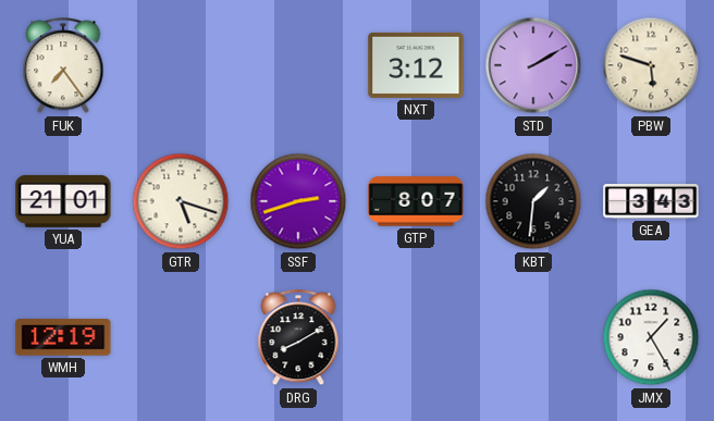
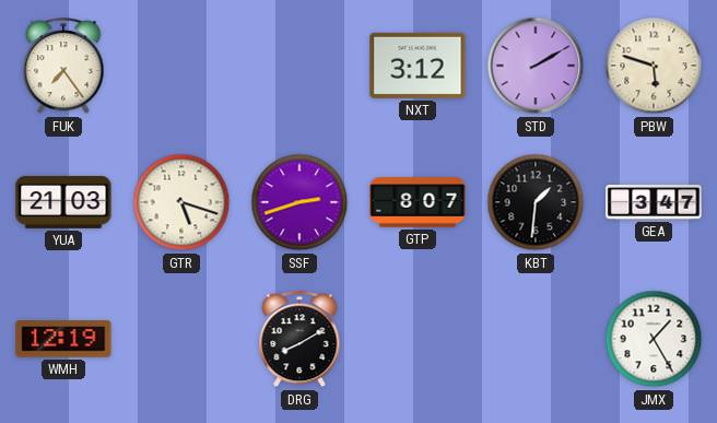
YUA: 21:01 -> 21:03
GEA: 3:43 -> 3:47
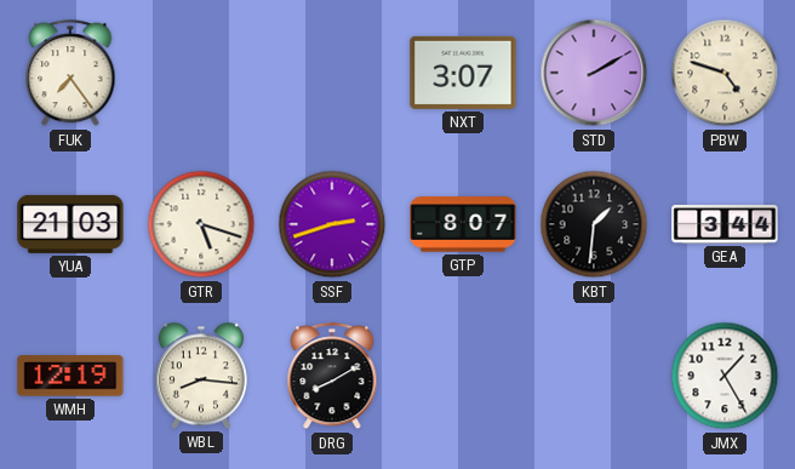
NXT: 3:12 -> 3:07
PBW: 5:48 -> 4:48
GEA: 3:47 -> 3:44
WBL: none -> 8:16
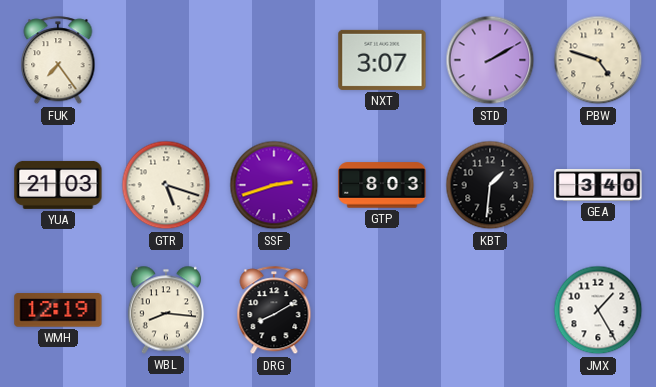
GTP: 8:07 -> 8:03
GEA: 3:44 -> 3:40
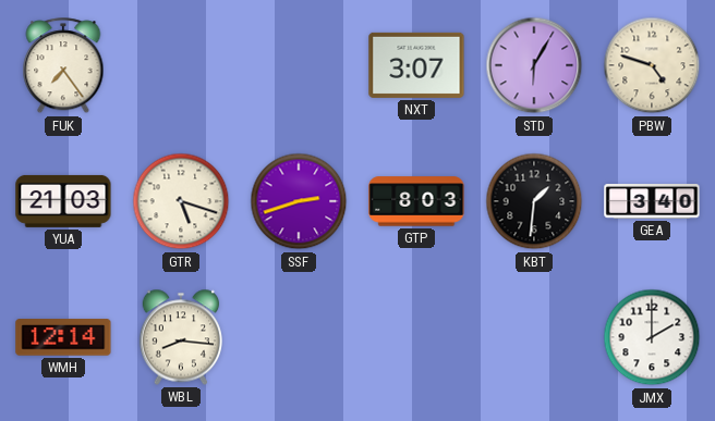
STD: 2:10 -> 6:05
WMH: 12:19 -> 12:14
DRG: 8:10 -> none
JMX: 1:25 -> 2:00
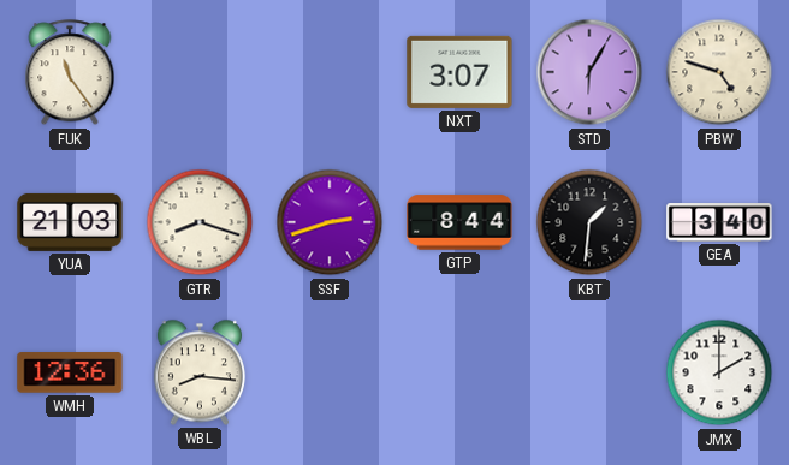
FUK: 7:24 -> 11:24
GTR: 5:18 -> 8:18
GTP: 8:03 -> 8:44
WMH: 12:14 -> 12:36
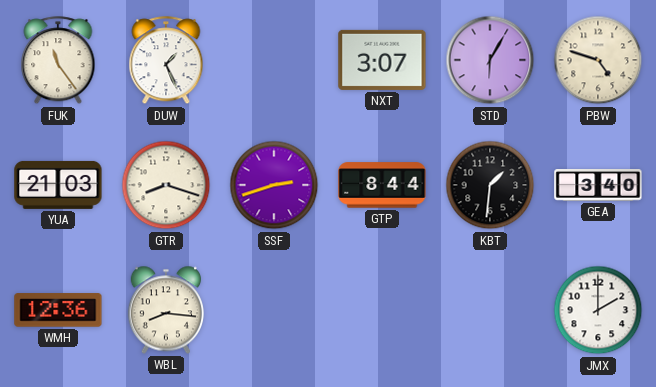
DUW: none -> 1:26
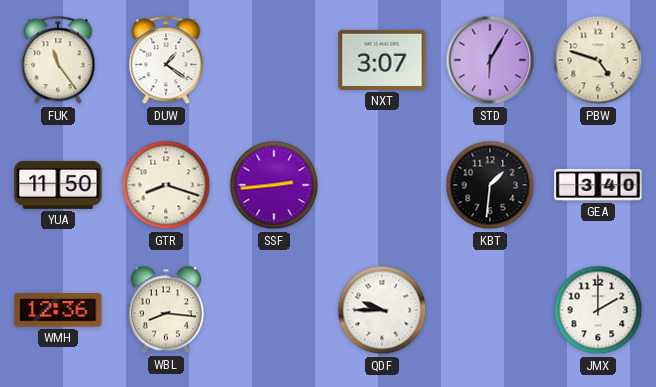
DUW: 1:26 -> 1:21
YUA: 21:03 -> 11:50
SSF: 2:42 -> 2:44
GTP: 8:44 -> none
QDF: none -> 9:45
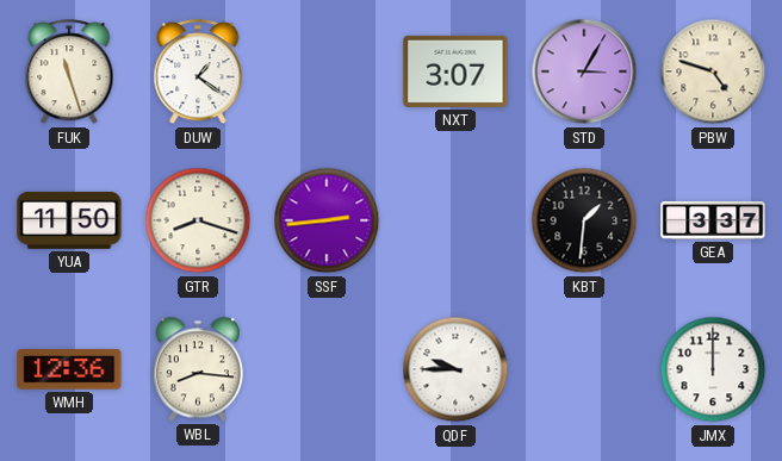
FUK: 11:24 -> 11:27
STD: 6:05 -> 3:05
GEA: 3:40 -> 3:37
JMX: 2:00 -> 12:00
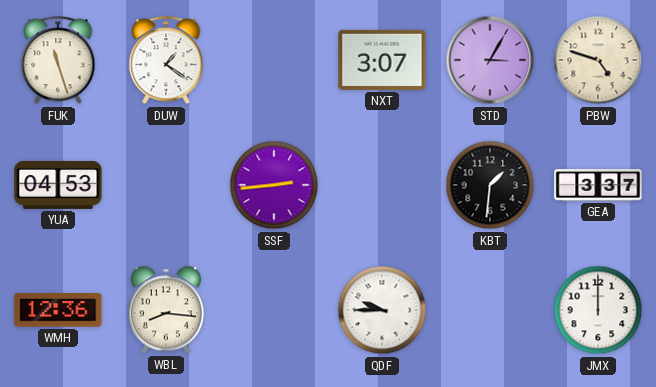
YUA: 11:50 -> 04:53
GTR: 8:18 -> none
